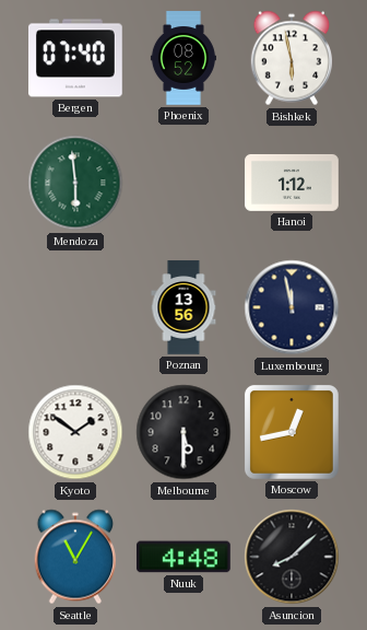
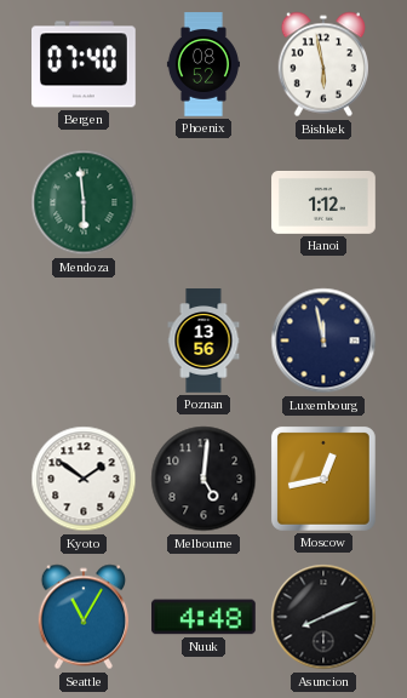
Melbourne: 5:30 -> 5:01
Asuncion: 8:08 -> 8:11
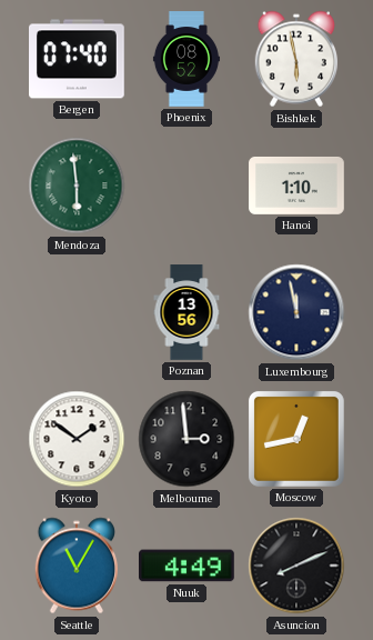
Hanoi: 1:12 -> 1:10
Melbourne: 5:01 -> 2:59
Nuuk: 4:48 -> 4:49
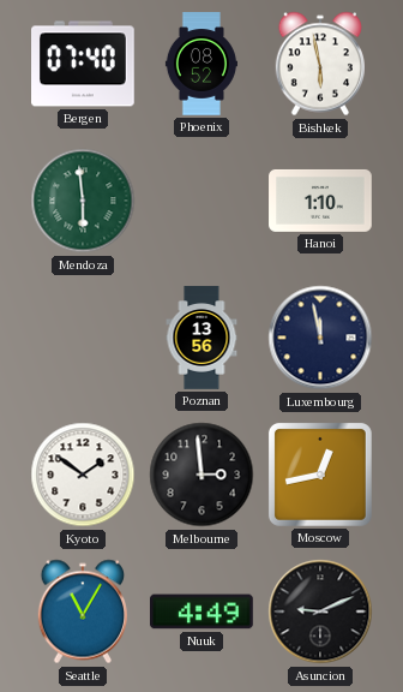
Asuncion: 8:11 -> 9:11
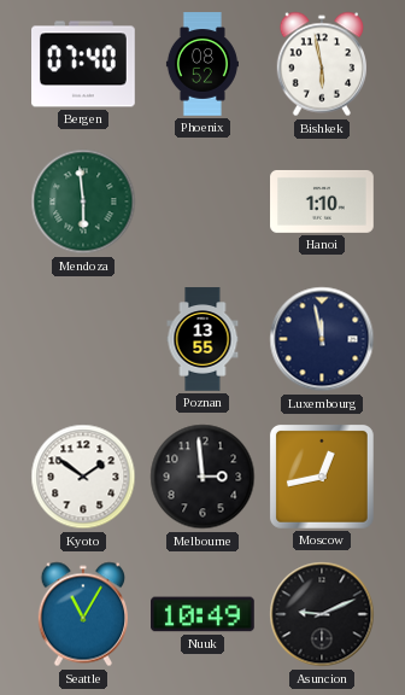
Poznan: 13:56 -> 13:55
Nuuk: 4:49 -> 10:49
